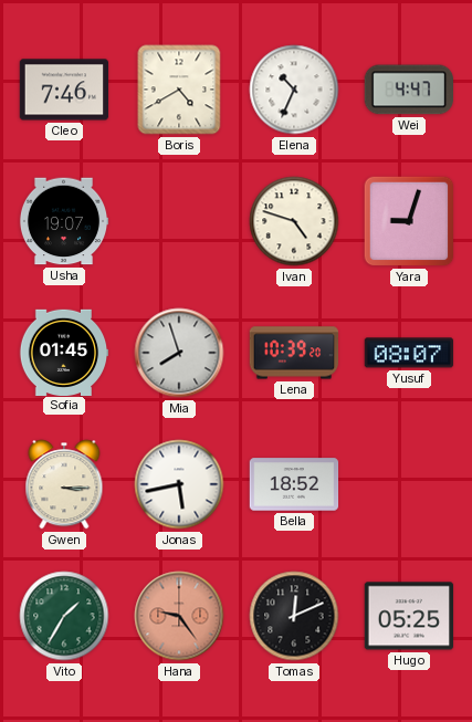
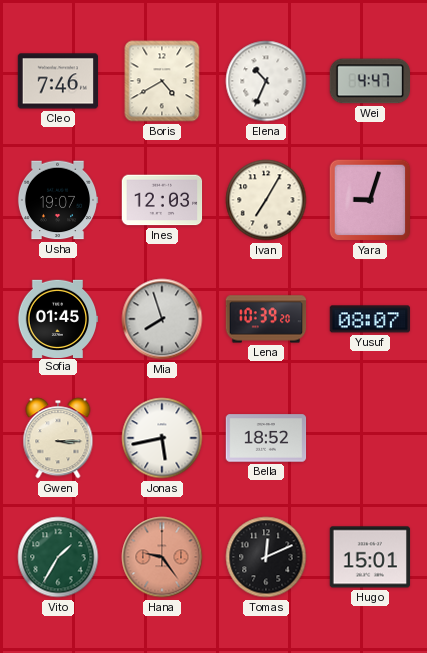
Ines: none -> 12:03
Ivan: 4:48 -> 7:05
Hugo: 05:25 -> 15:01
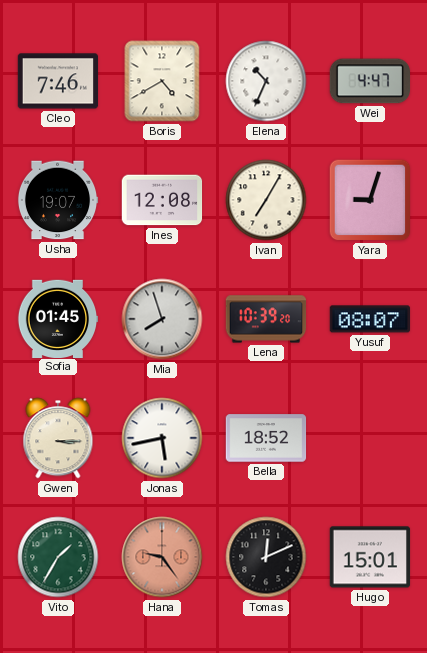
Ines: 12:03 -> 12:08
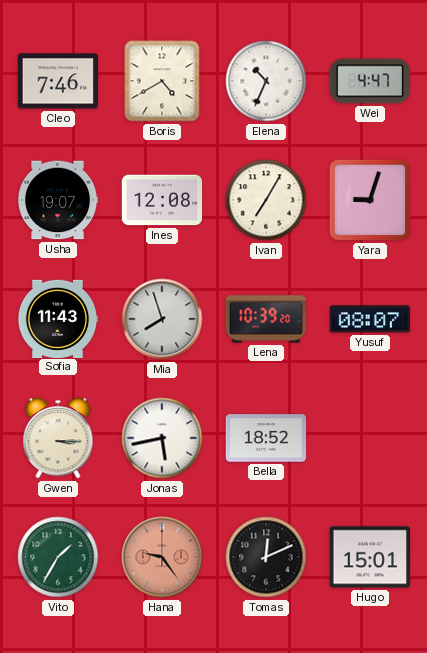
Sofia: 01:45 -> 11:43
